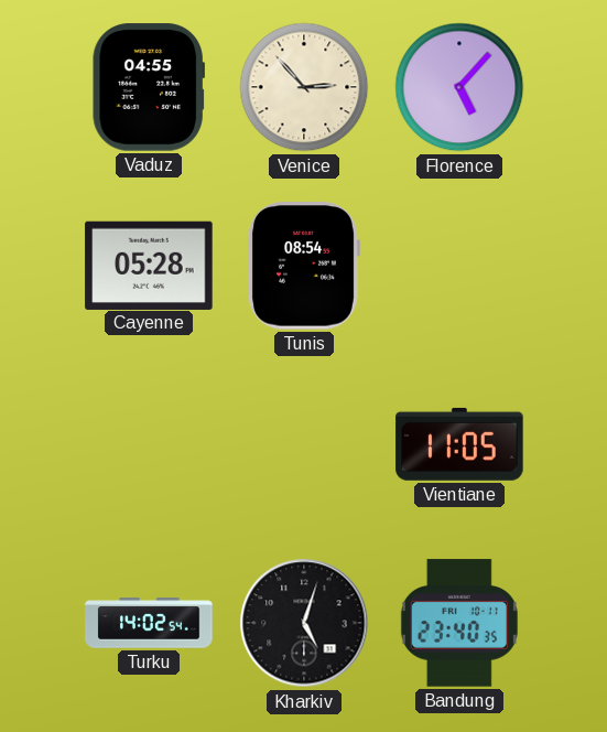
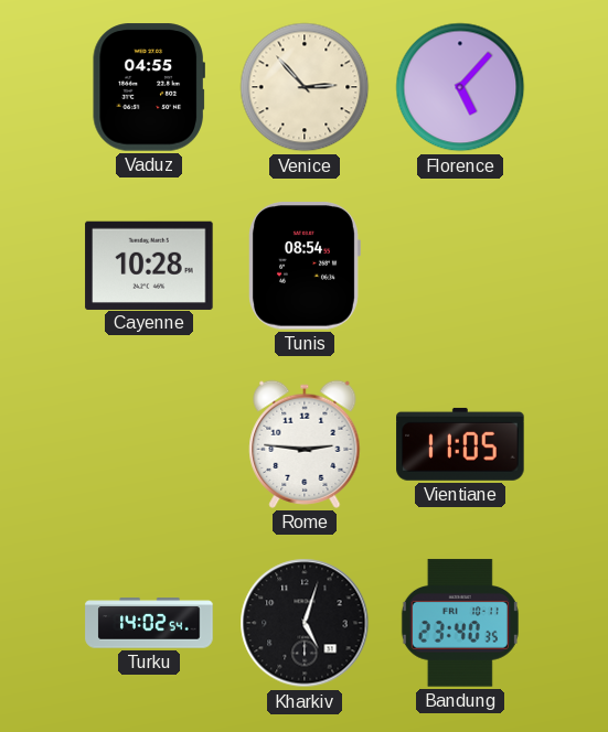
Cayenne: 05:28 -> 10:28
Rome: none -> 2:46
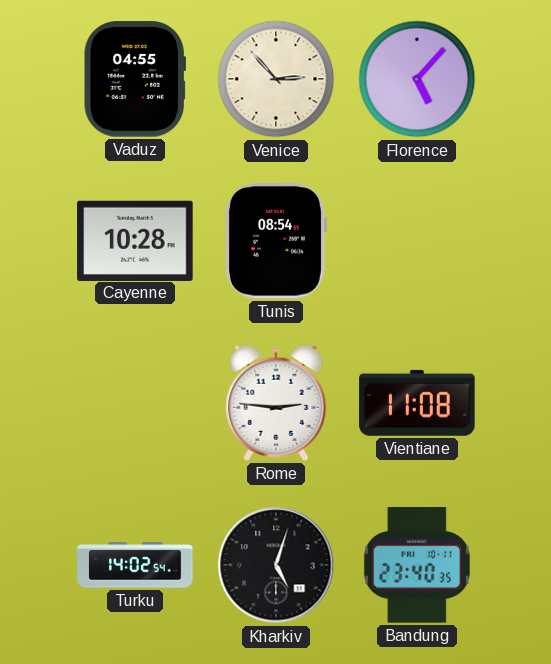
Vientiane: 11:05 -> 11:08
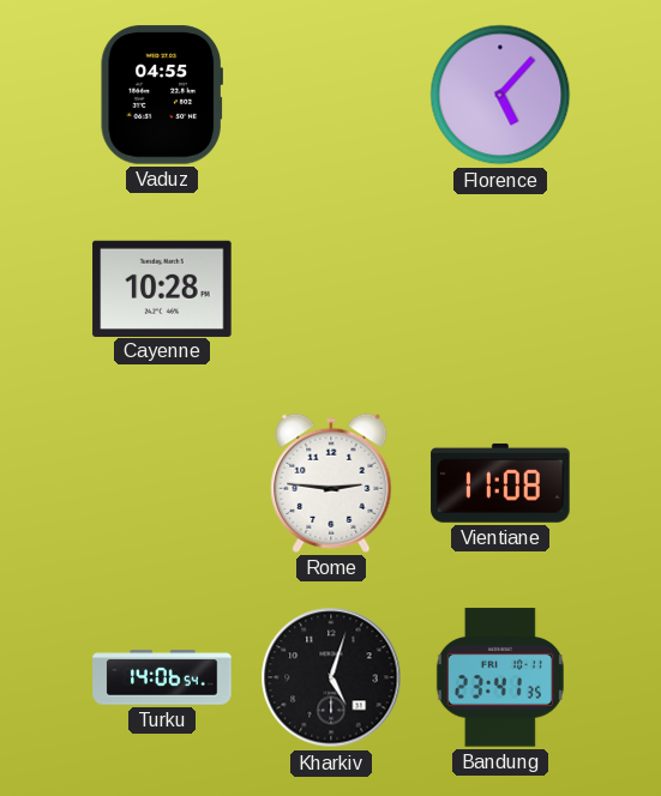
Venice: 2:53 -> none
Tunis: 08:54 -> none
Turku: 14:02 -> 14:06
Bandung: 23:40 -> 23:41
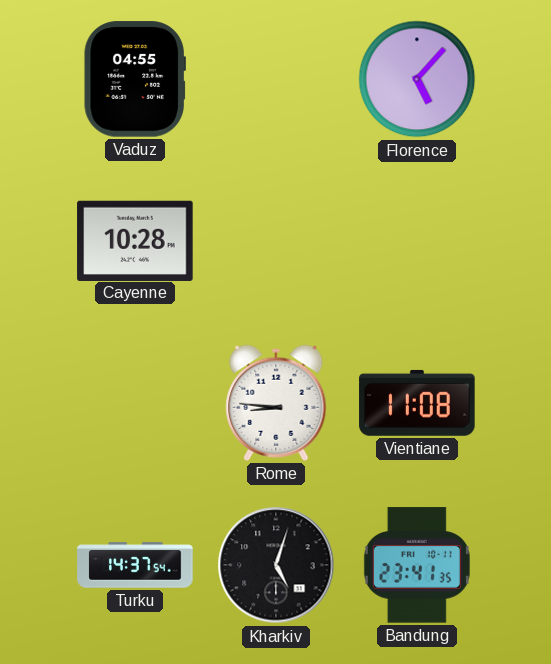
Rome: 2:46 -> 8:46
Turku: 14:06 -> 14:37
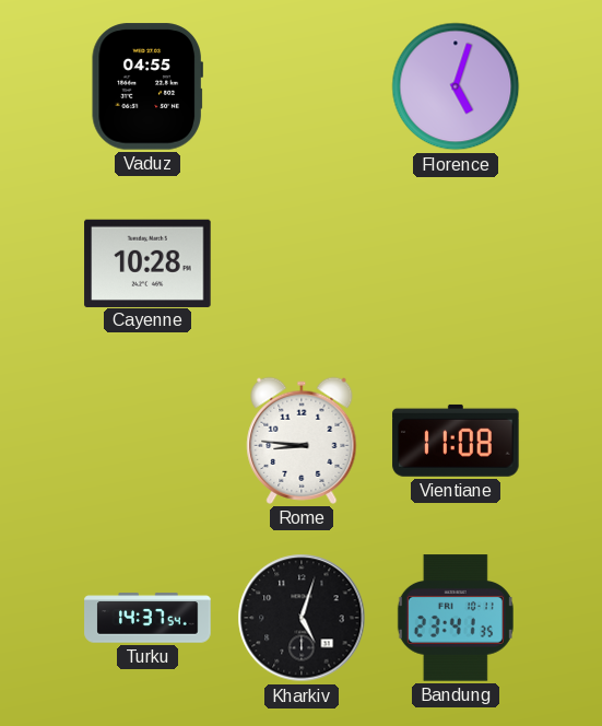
Florence: 5:07 -> 5:03
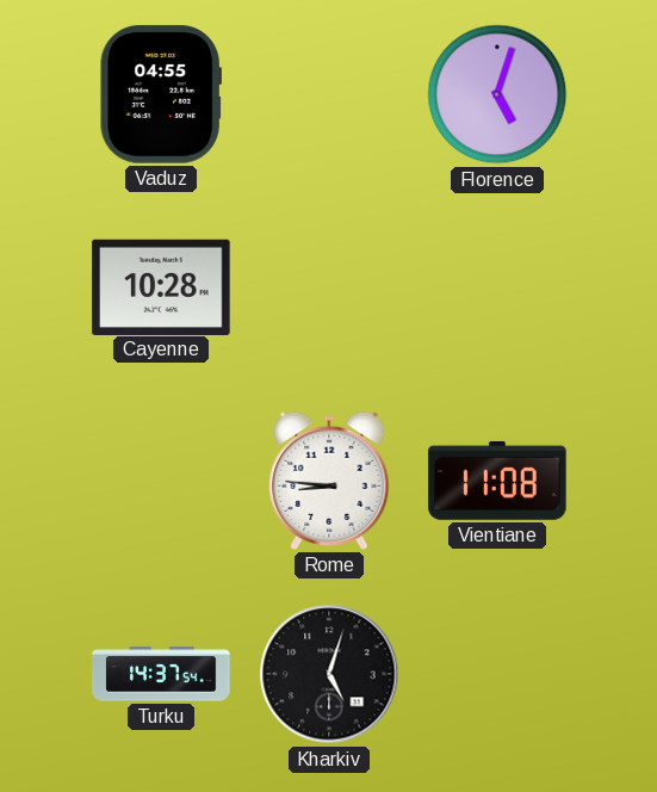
Bandung: 23:41 -> none
